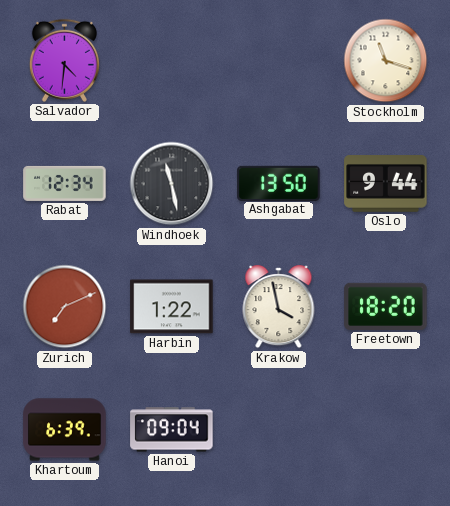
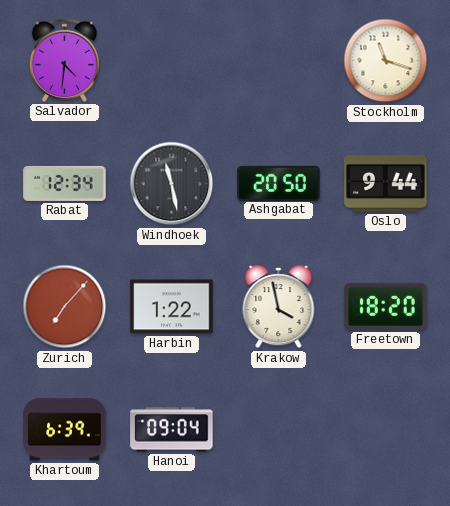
Ashgabat: 13:50 -> 20:50
Zurich: 7:11 -> 7:07
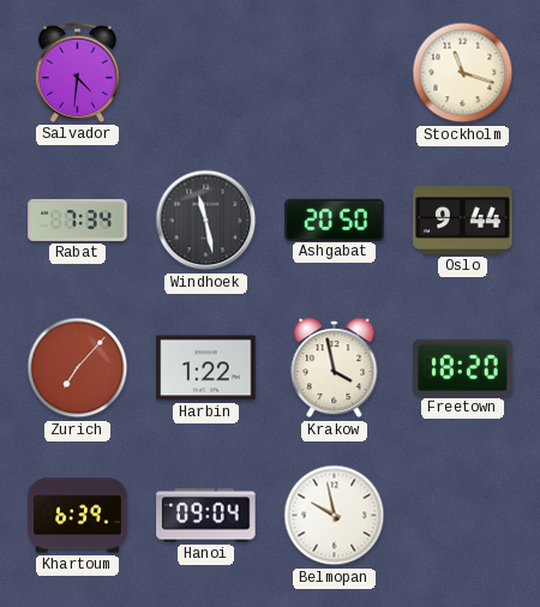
Rabat: 12:34 -> 7:34
Belmopan: none -> 9:58
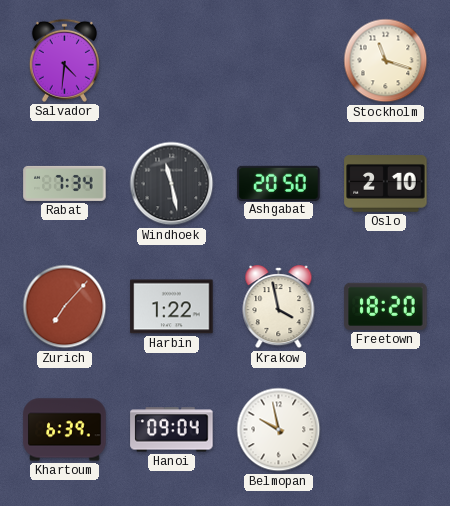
Oslo: 9:44 -> 2:10
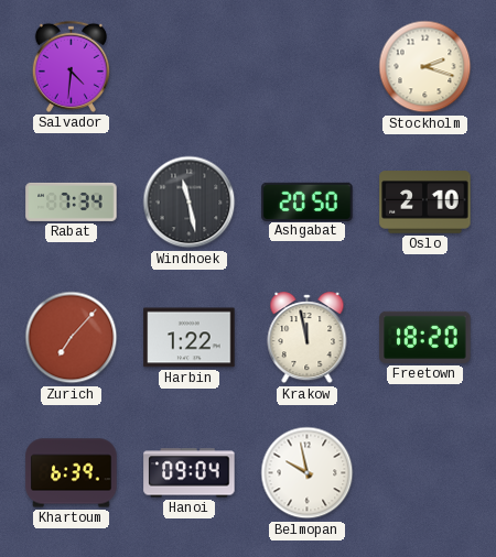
Stockholm: 11:18 -> 2:18
Krakow: 3:58 -> 11:58
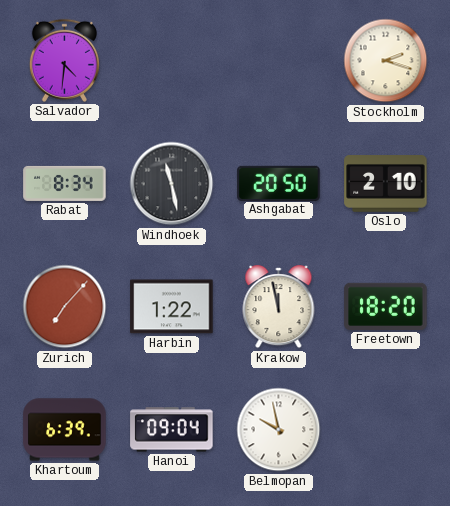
Rabat: 7:34 -> 8:34
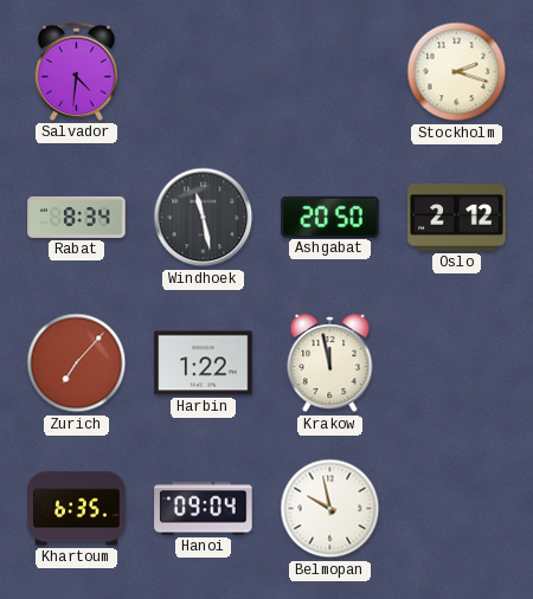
Oslo: 2:10 -> 2:12
Freetown: 18:20 -> none
Khartoum: 6:39 -> 6:35
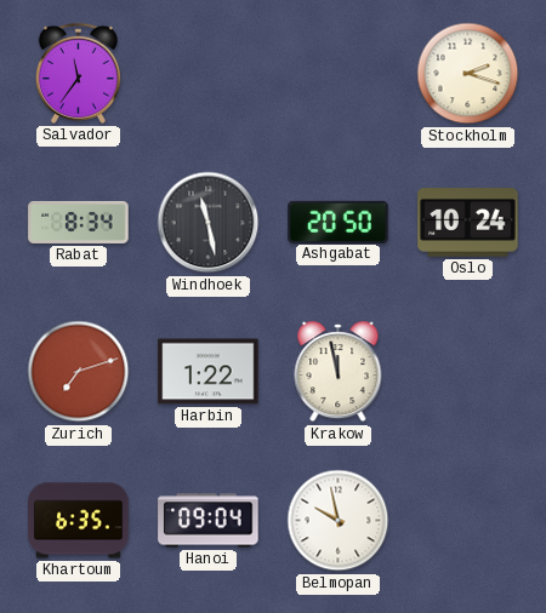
Salvador: 4:31 -> 11:36
Oslo: 2:12 -> 10:24
Zurich: 7:07 -> 7:12
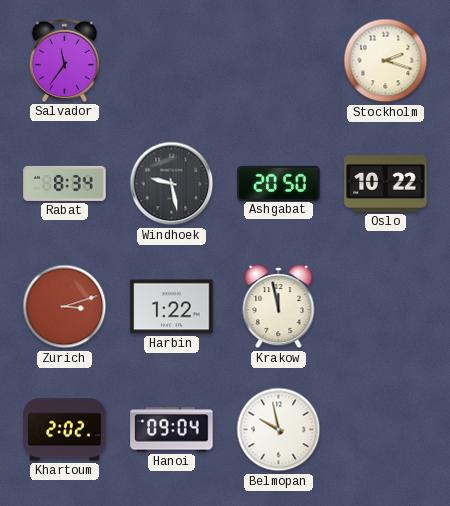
Windhoek: 11:28 -> 9:28
Oslo: 10:24 -> 10:22
Zurich: 7:12 -> 3:12
Khartoum: 6:35 -> 2:02
